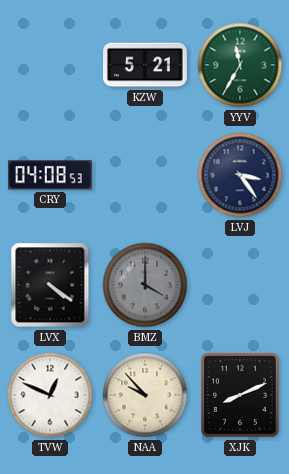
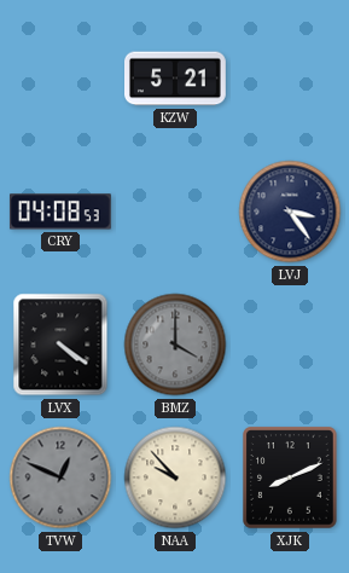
YYV: 11:35 -> none
TVW dial: white -> grey
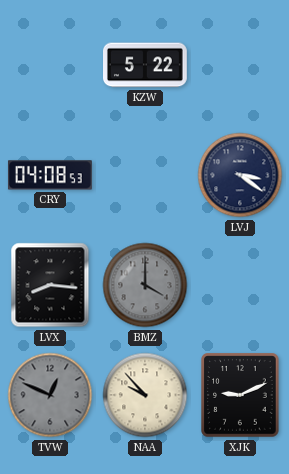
KZW: 5:21 -> 5:22
LVJ: 3:24 -> 3:21
LVX: 4:21 -> 8:16
XJK: 8:11 -> 9:11
